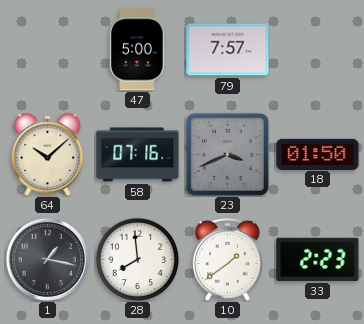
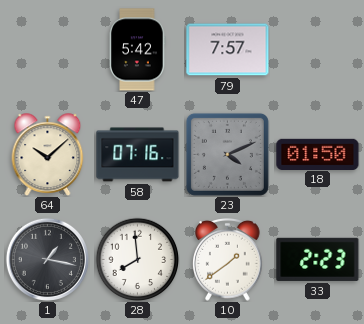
47: 5:00 -> 5:42
23: 3:41 -> 4:11
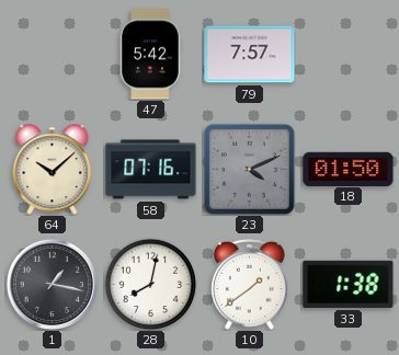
28: 7:59 -> 8:02
33: 2:23 -> 1:38
